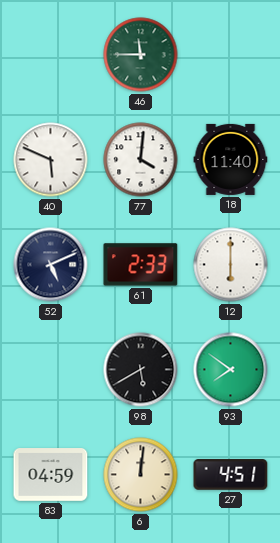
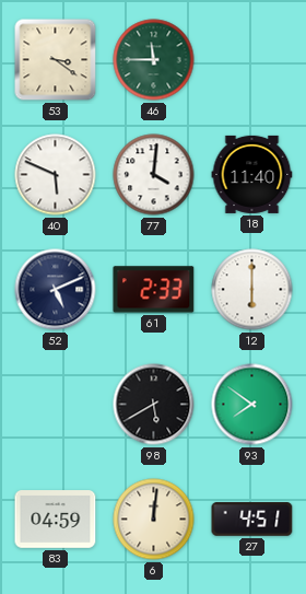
53: none -> 3:21
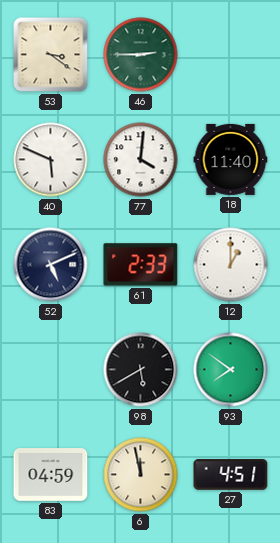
46: 11:45 -> 2:45
12: 6:00 -> 1:00
6: 12:01 -> 11:58
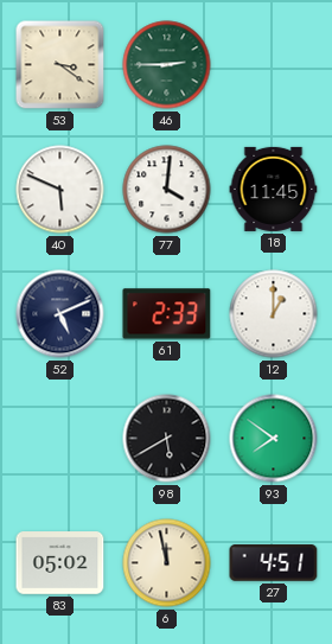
18: 11:40 -> 11:45
83: 04:59 -> 05:02
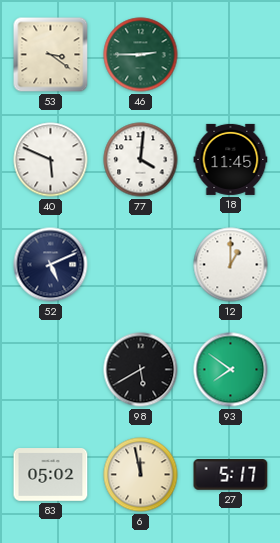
61: 2:33 -> none
27: 4:51 -> 5:17
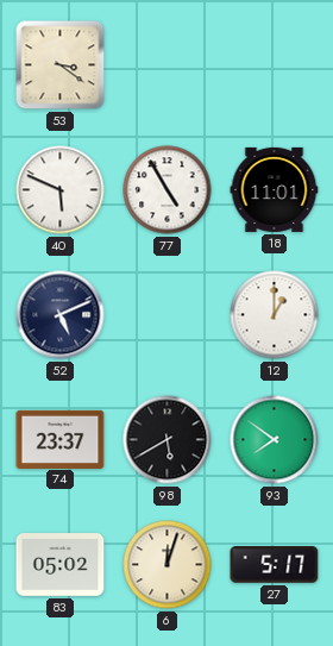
46: 2:45 -> none
77: 4:01 -> 4:55
18: 11:45 -> 11:01
74: none -> 23:37
6: 11:58 -> 12:03
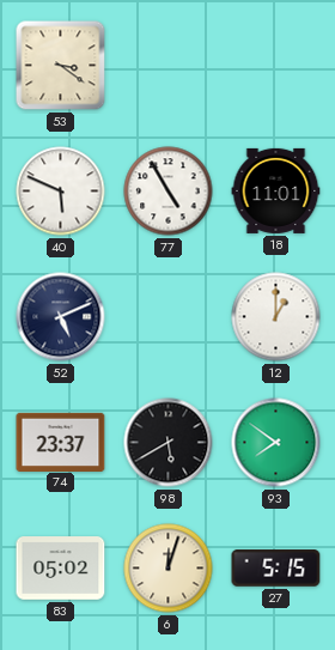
27: 5:17 -> 5:15
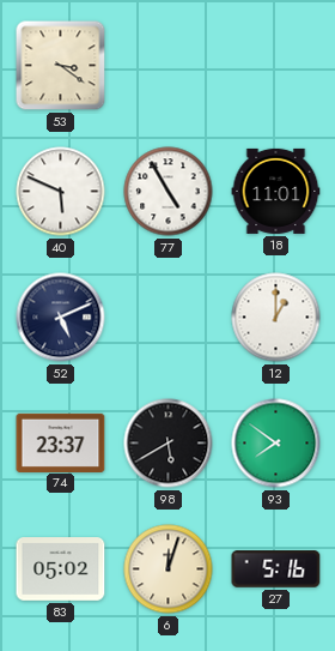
27: 5:15 -> 5:16
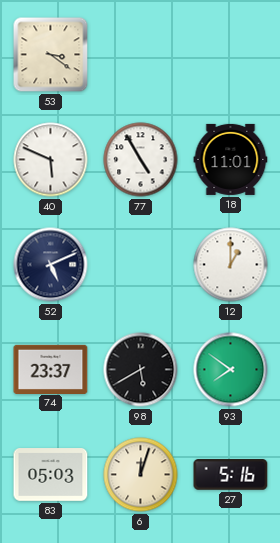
83: 05:02 -> 05:03
